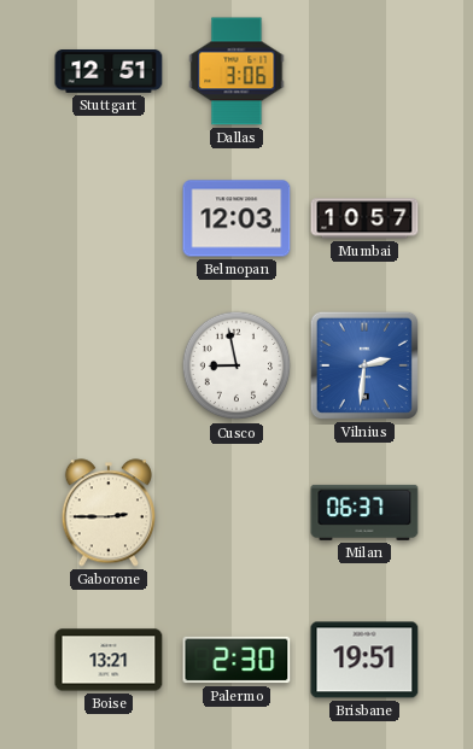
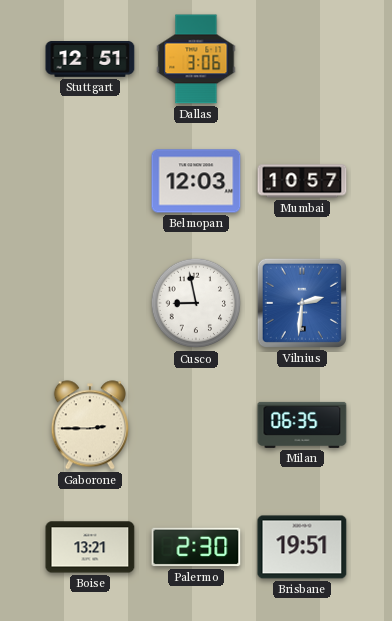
Milan: 06:37 -> 06:35
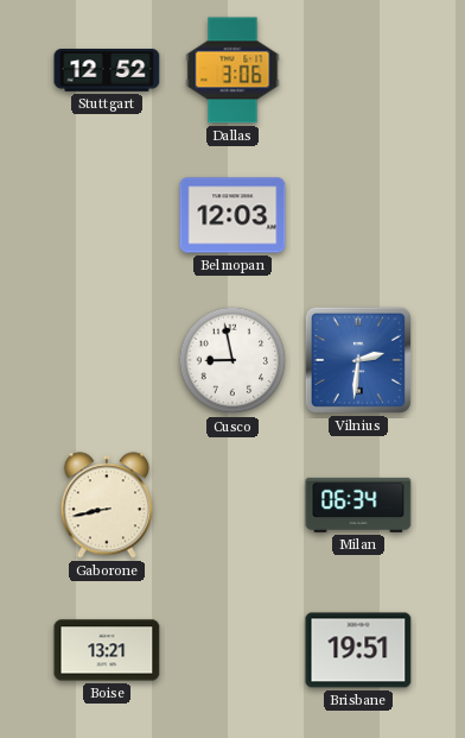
Stuttgart: 12:51 -> 12:52
Mumbai: 10:57 -> none
Gaborone: 2:45 -> 8:43
Milan: 06:35 -> 06:34
Palermo: 2:30 -> none
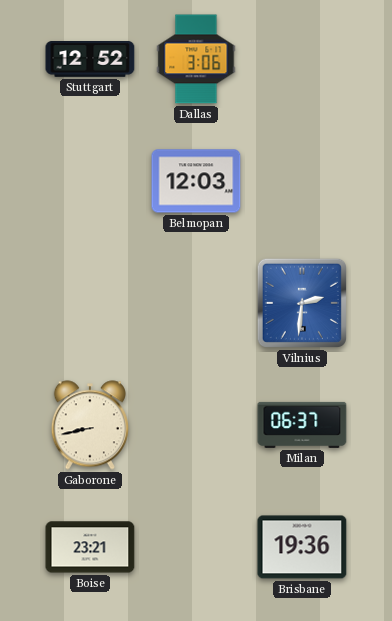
Cusco: 8:58 -> none
Milan: 06:34 -> 06:37
Boise: 13:21 -> 23:21
Brisbane: 19:51 -> 19:36
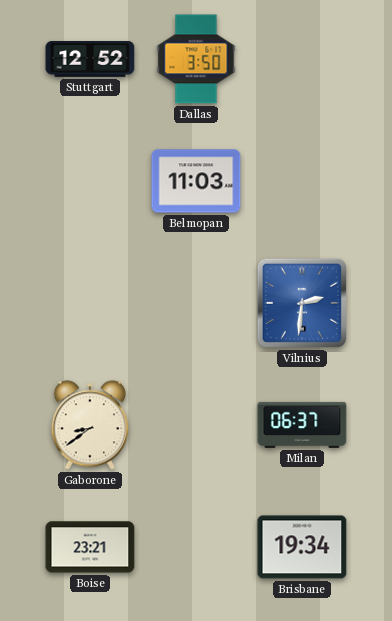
Dallas: 3:06 -> 3:50
Belmopan: 12:03 -> 11:03
Gaborone: 8:43 -> 8:39
Brisbane: 19:36 -> 19:34
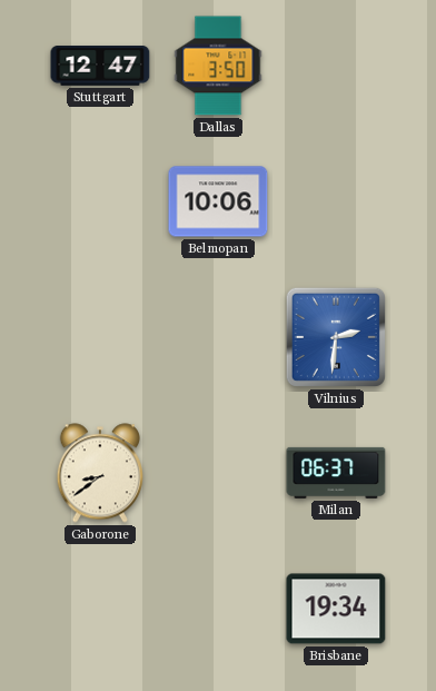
Stuttgart: 12:52 -> 12:47
Belmopan: 11:03 -> 10:06
Boise: 23:21 -> none
